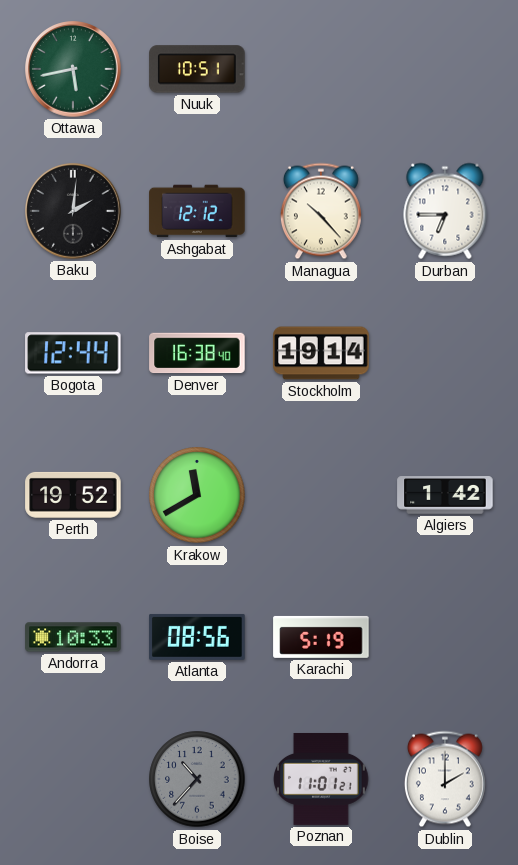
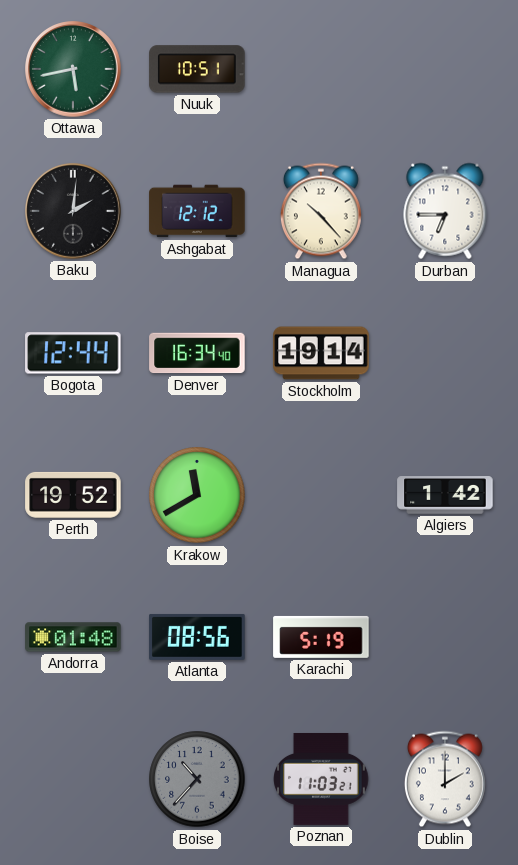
Denver: 16:38 -> 16:34
Andorra: 10:33 -> 01:48
Poznan: 11:01 -> 11:03
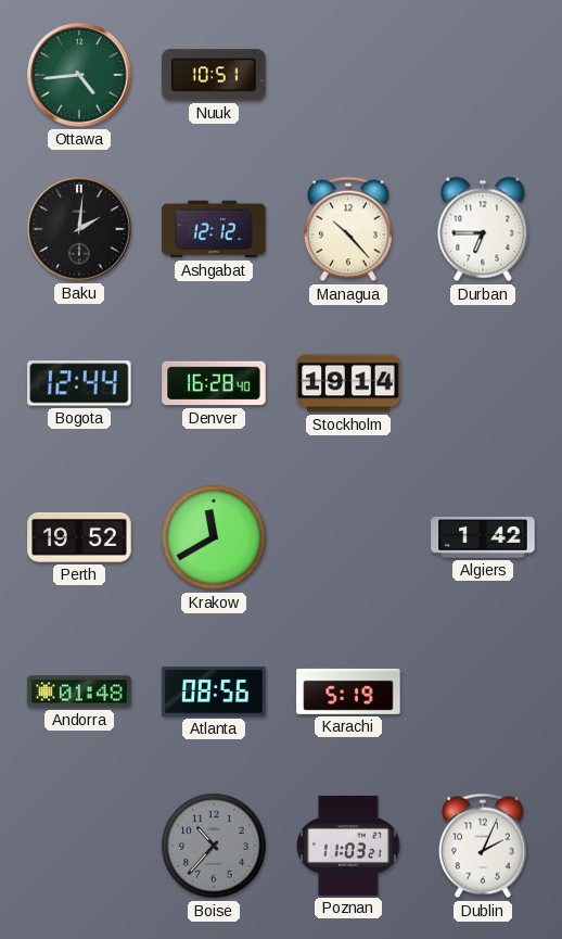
Ottawa: 5:43 -> 4:44
Denver: 16:34 -> 16:28
Dublin: 2:00 -> 2:04
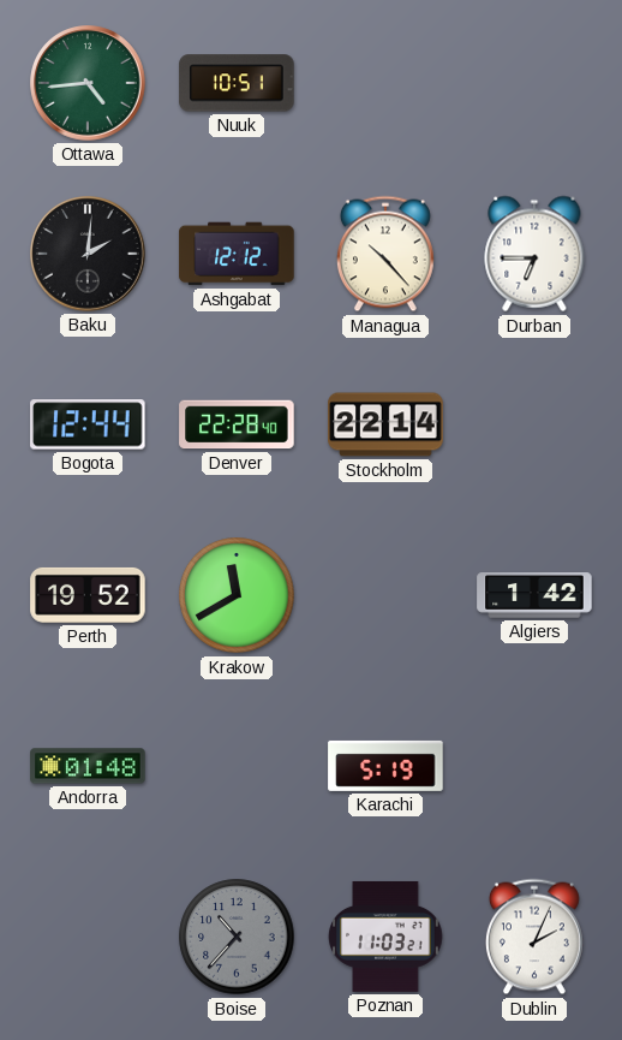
Denver: 16:28 -> 22:28
Stockholm: 19:14 -> 22:14
Atlanta: 08:56 -> none
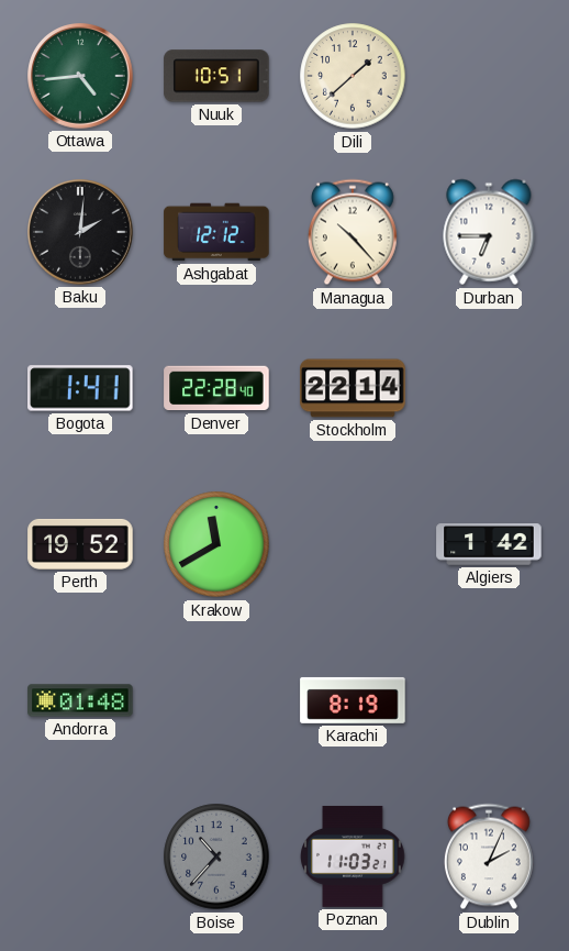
Dili: none -> 1:38
Bogota: 12:44 -> 1:41
Karachi: 5:19 -> 8:19
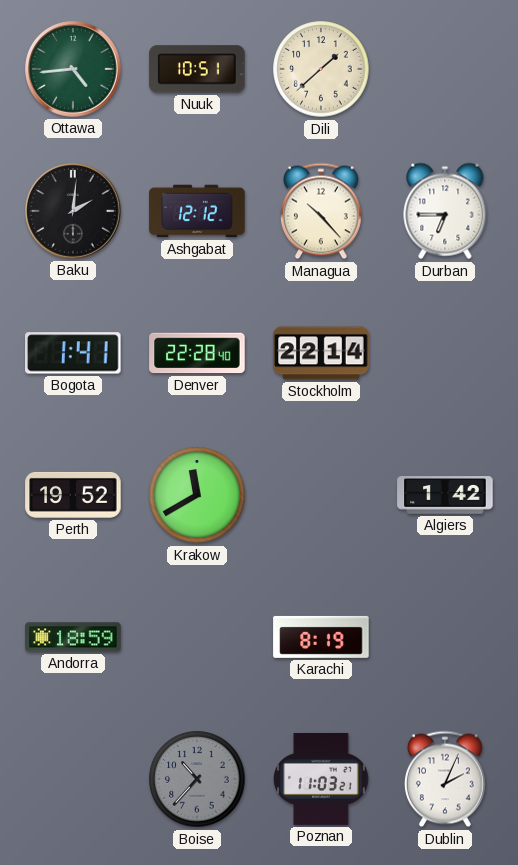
Andorra: 01:48 -> 18:59
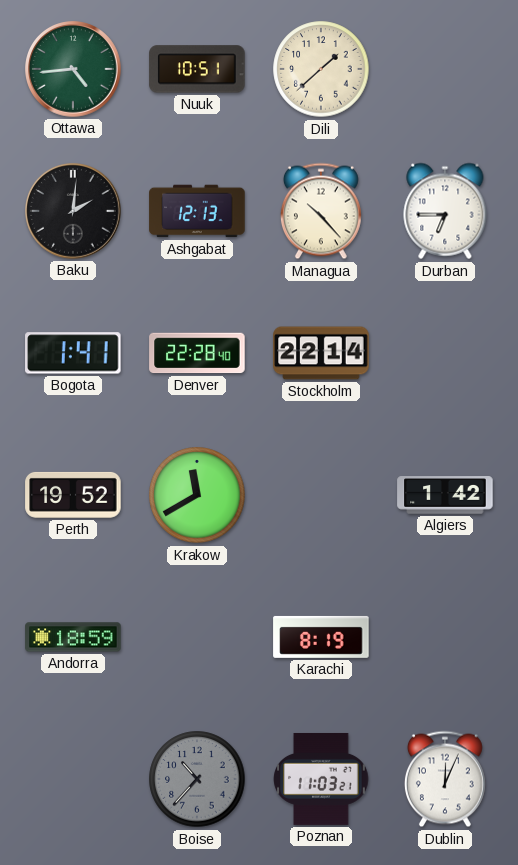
Ashgabat: 12:12 -> 12:13
Dublin: 2:04 -> 12:04
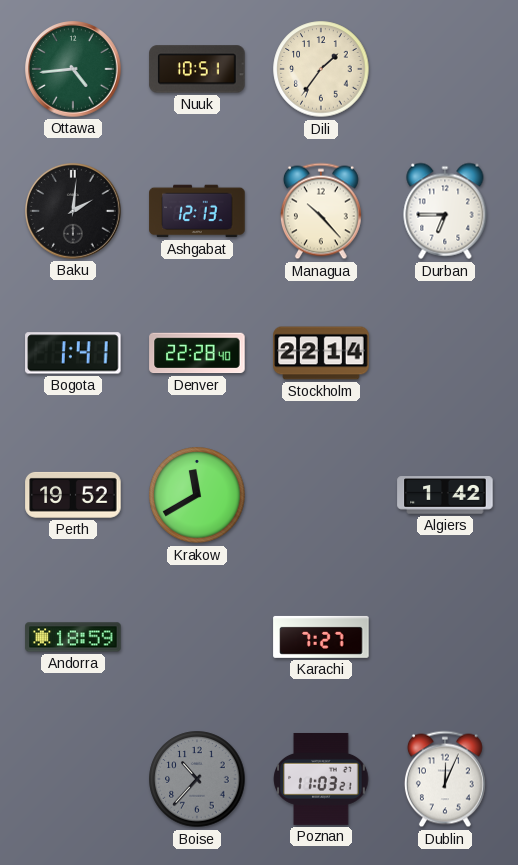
Dili: 1:38 -> 1:36
Karachi: 8:19 -> 7:27
